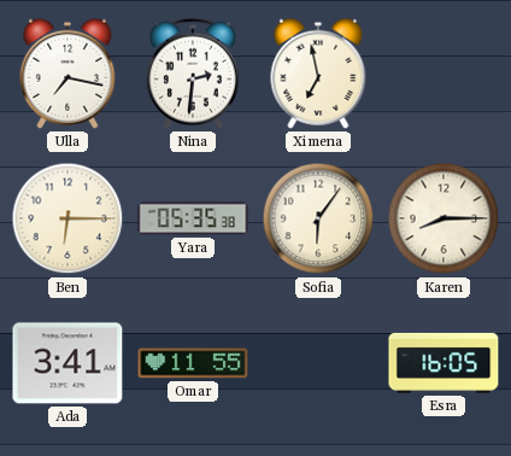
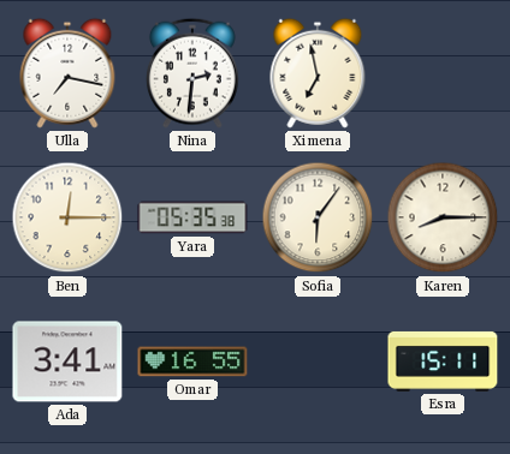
Ben: 6:15 -> 12:15
Omar: 11:55 -> 16:55
Esra: 16:05 -> 15:11
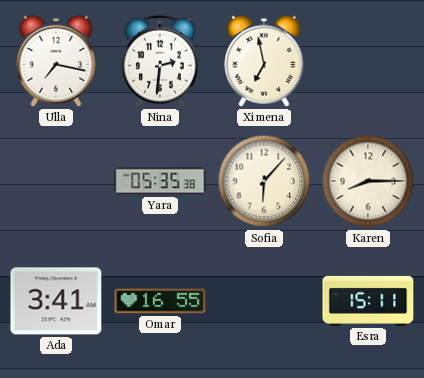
Ben: 12:15 -> none
Sofia: 6:06 -> 6:07
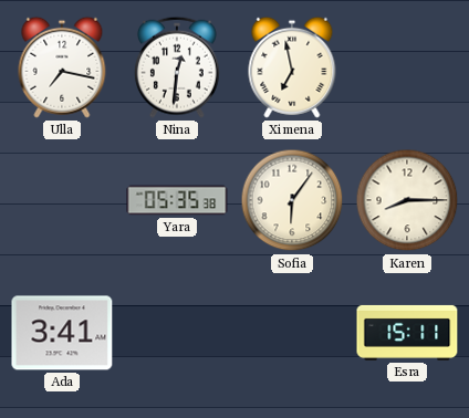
Nina: 2:31 -> 12:31
Sofia: 6:07 -> 6:06
Omar: 16:55 -> none
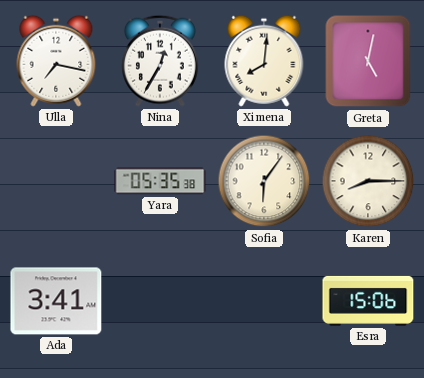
Nina: 12:31 -> 12:35
Ximena: 6:58 -> 8:01
Greta: none -> 5:02
Esra: 15:11 -> 15:06
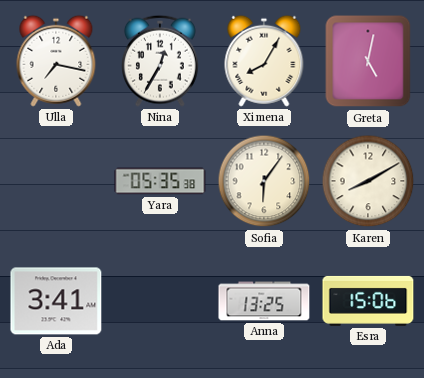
Ximena: 8:01 -> 8:05
Karen: 8:15 -> 8:10
Anna: none -> 13:25
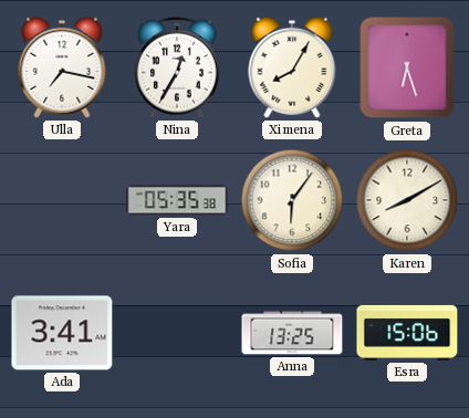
Greta: 5:02 -> 6:27
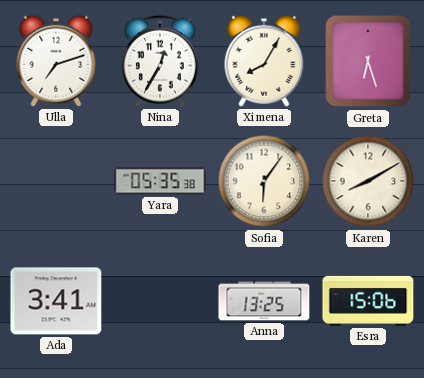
Ulla: 7:17 -> 7:12
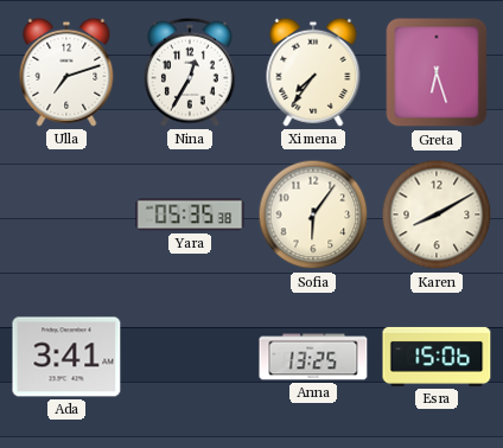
Ximena: 8:05 -> 7:36
